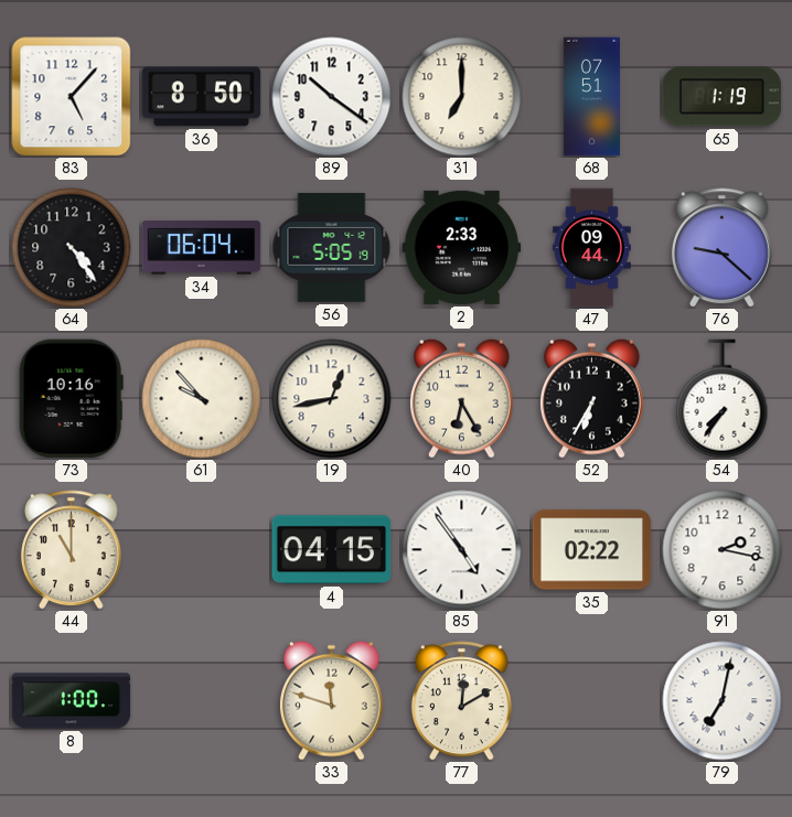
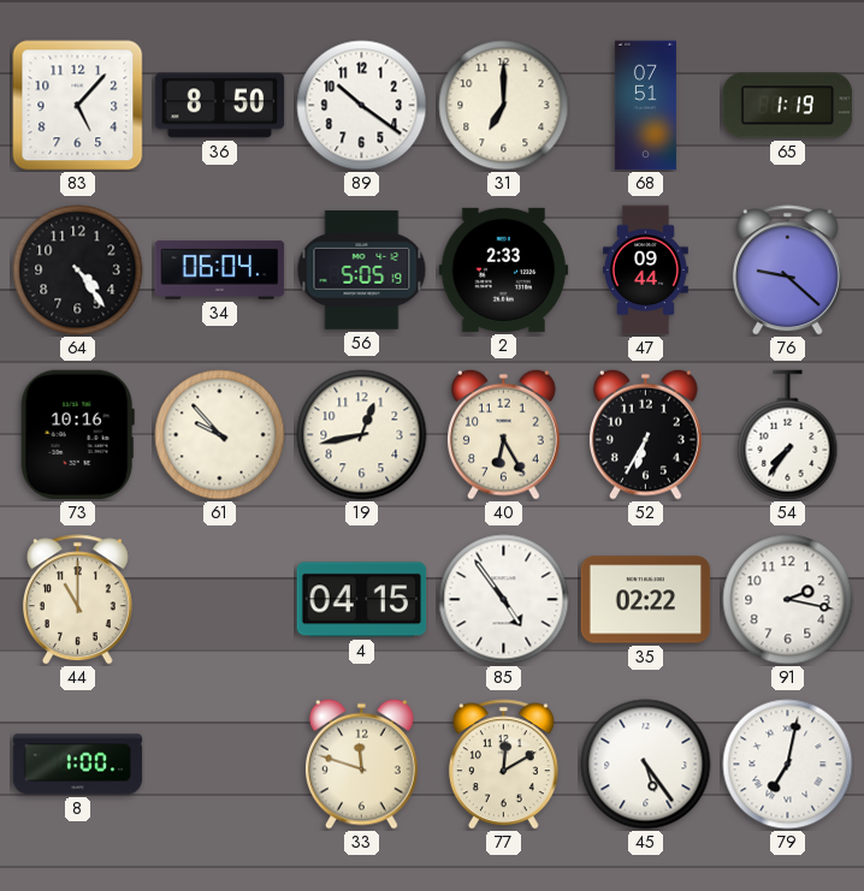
45: none -> 5:24
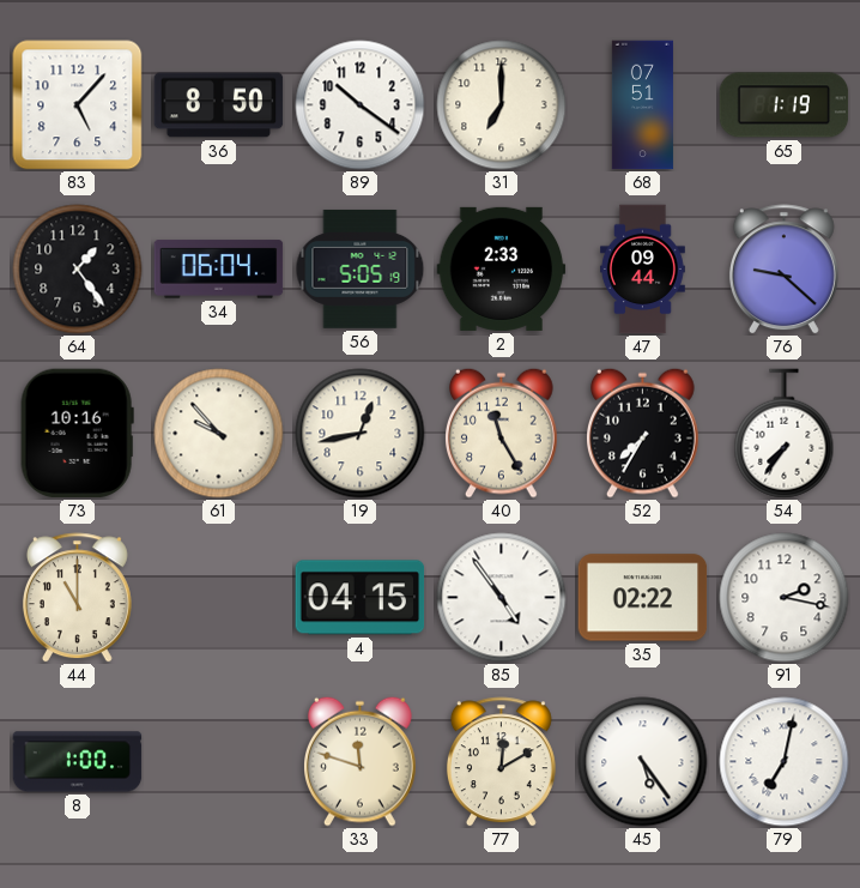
64: 4:24 -> 1:24
40: 6:25 -> 11:25
52: 6:35 -> 7:35
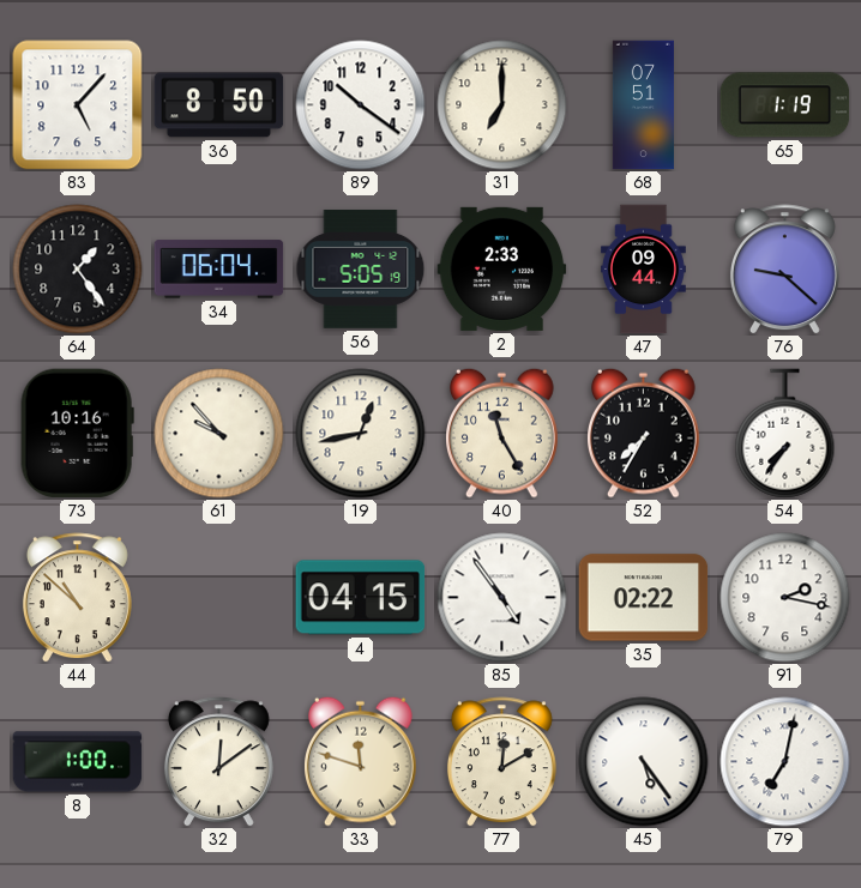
44: 11:00 -> 10:52
32: none -> 12:09
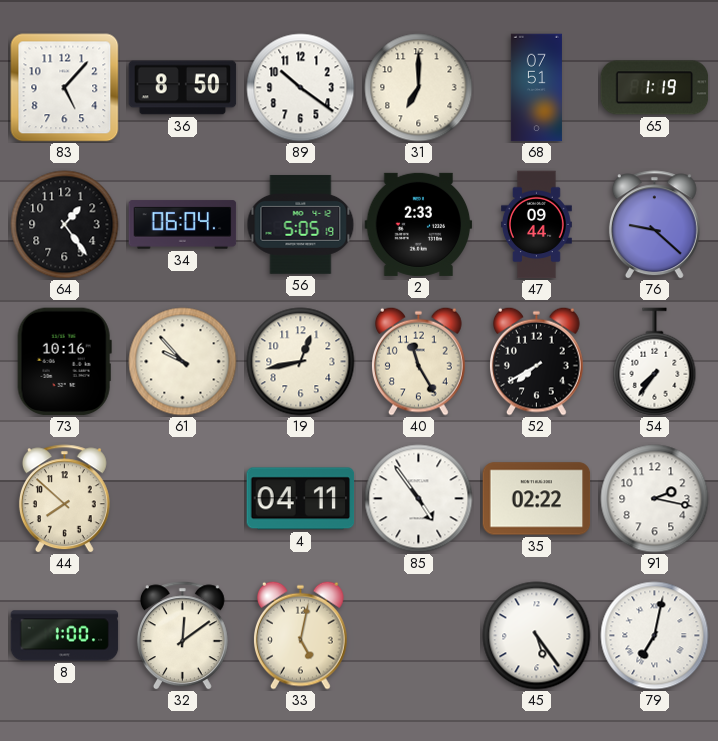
52: 7:35 -> 7:40
44: 10:52 -> 7:52
4: 04:15 -> 04:11
33: 11:48 -> 5:02
77: 12:10 -> none
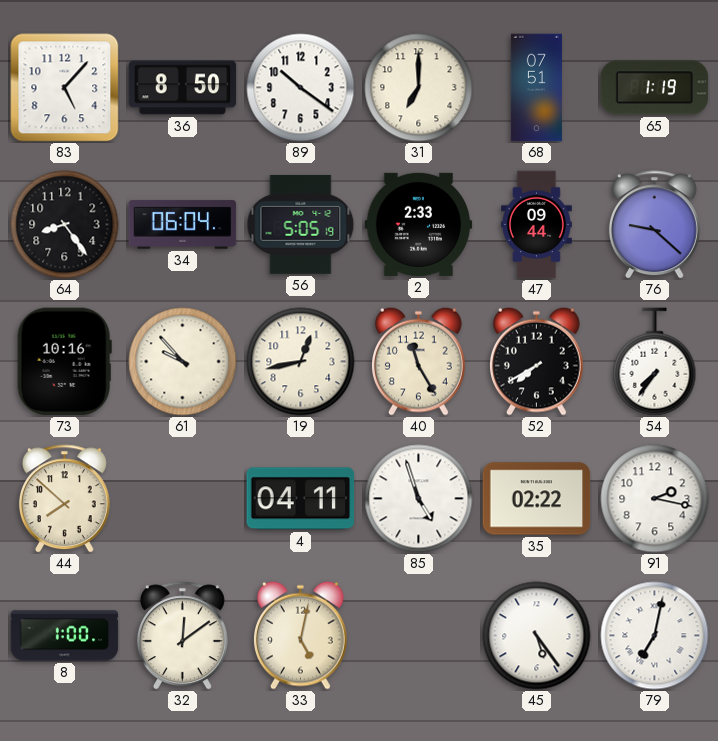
64: 1:24 -> 8:24
85: 4:54 -> 4:57
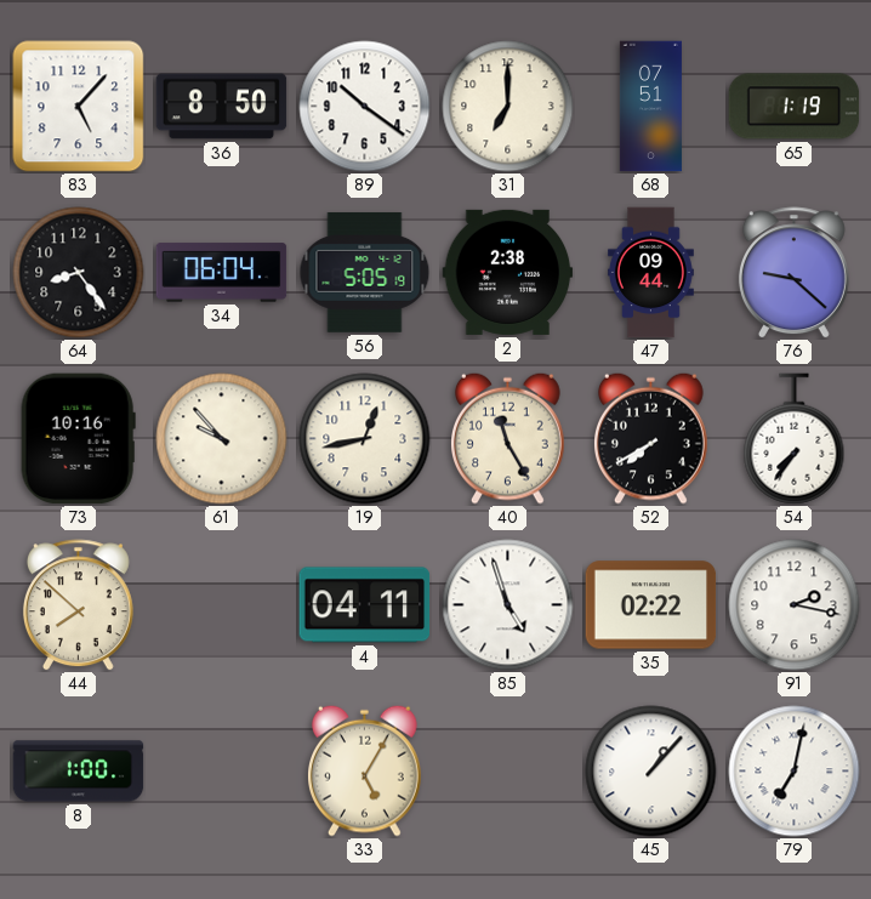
2: 2:33 -> 2:38
32: 12:09 -> none
33: 5:02 -> 5:05
45: 5:24 -> 1:07
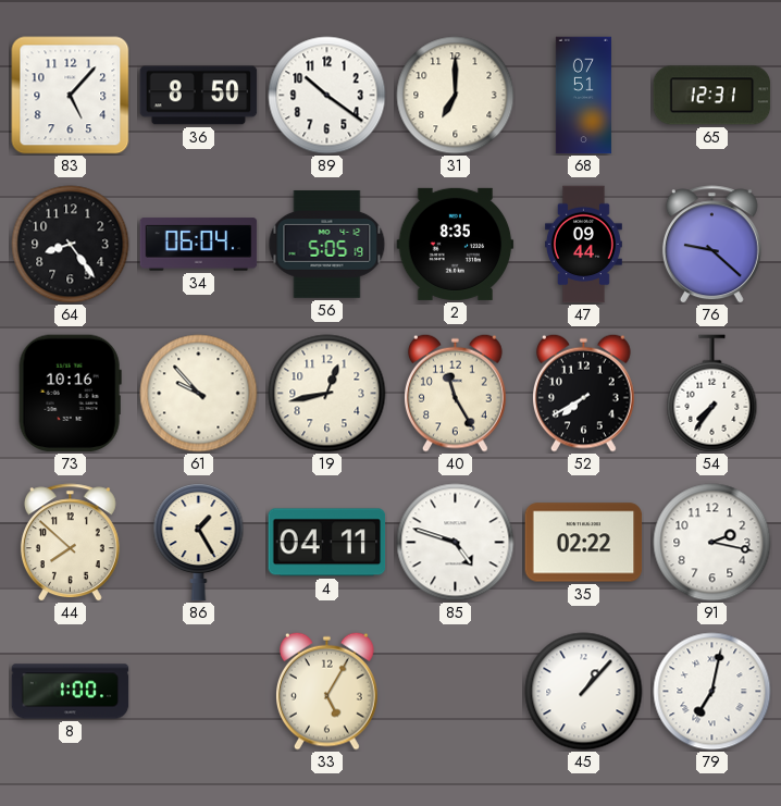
65: 1:19 -> 12:31
2: 2:38 -> 8:35
86: none -> 1:25
85: 4:57 -> 4:48
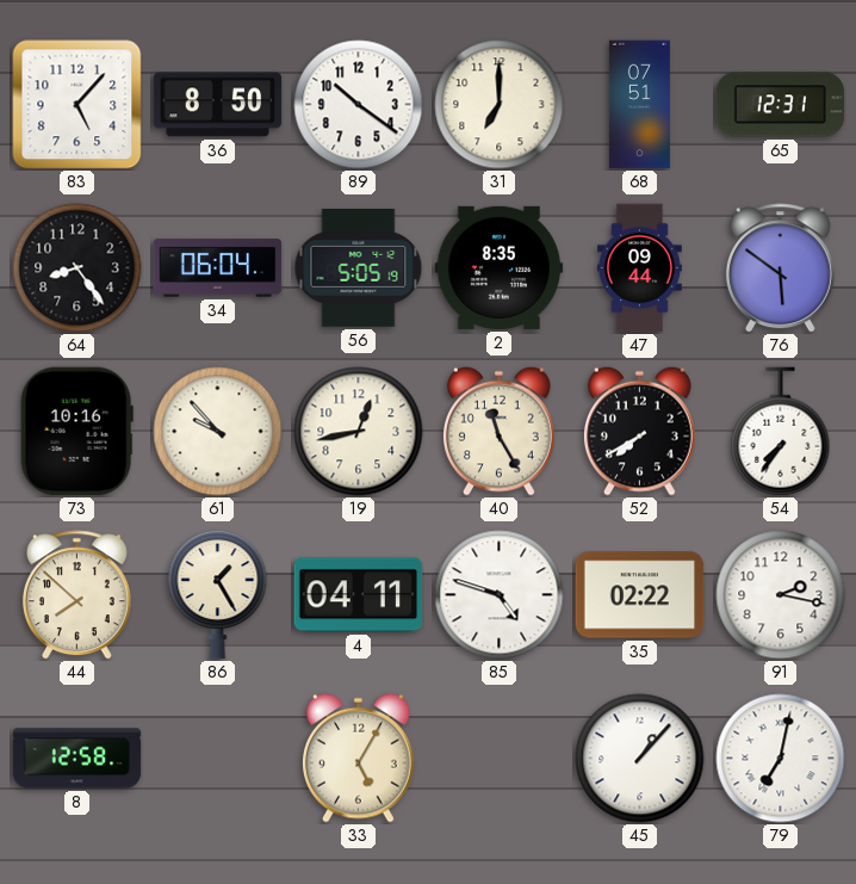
76: 9:22 -> 5:51
8: 1:00 -> 12:58
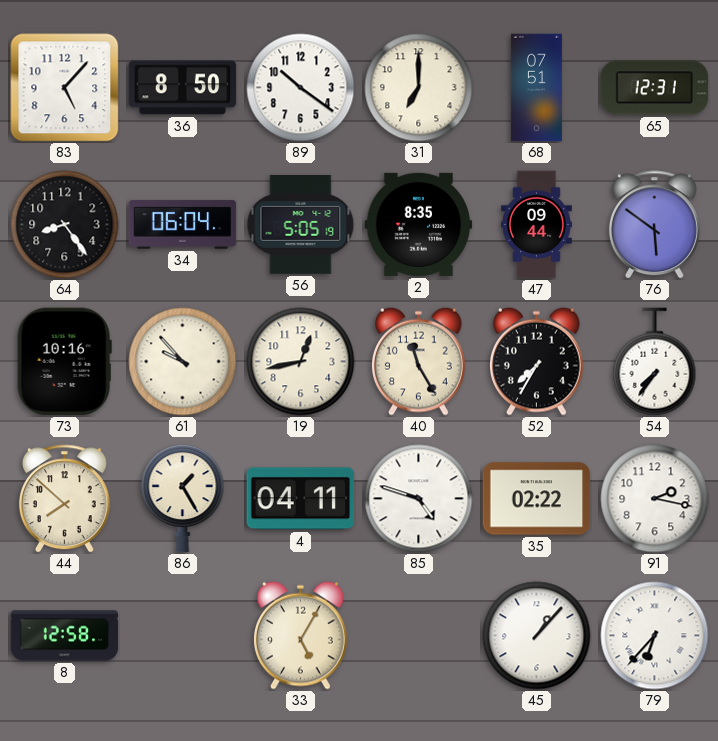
52: 7:40 -> 7:35
79: 7:02 -> 6:37
